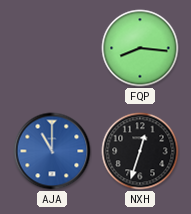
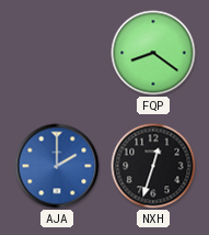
FQP: 8:16 -> 8:21
AJA: 11:00 -> 2:00
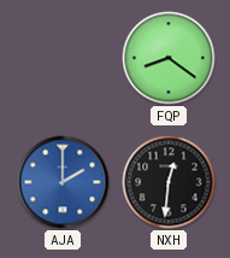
NXH: 12:33 -> 12:31
